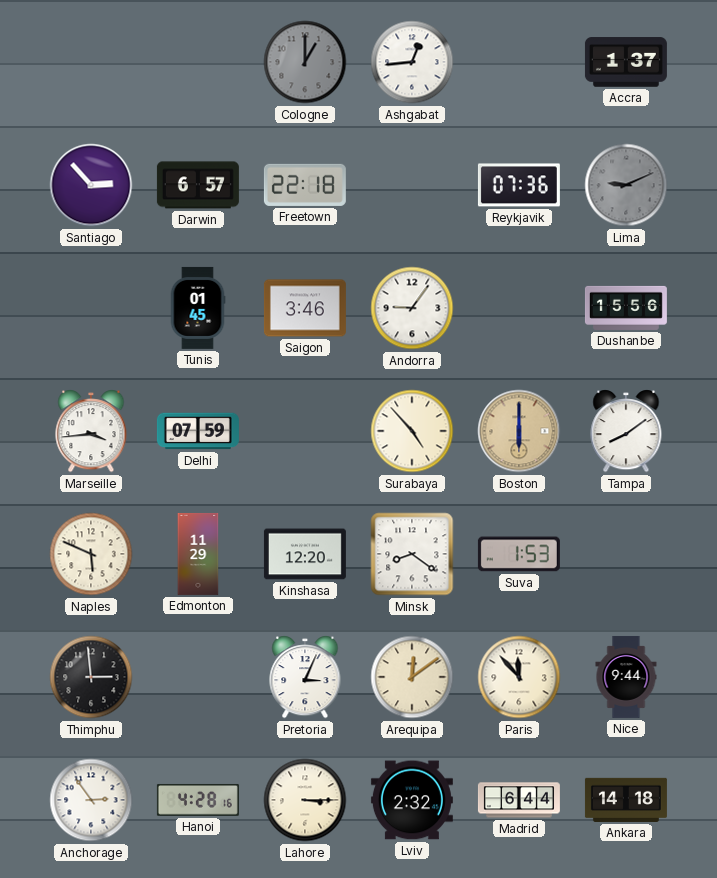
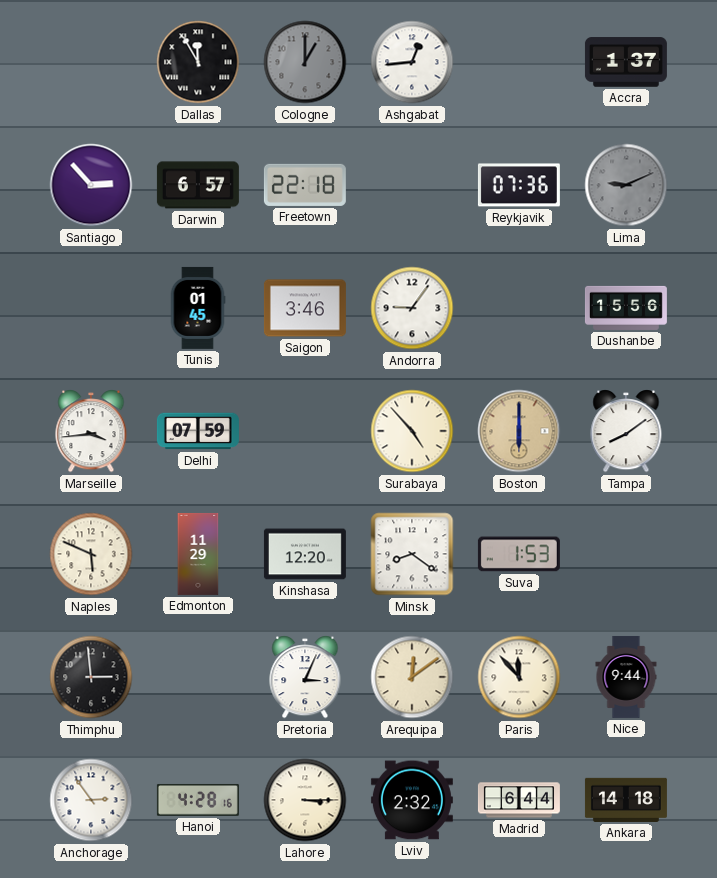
Dallas: none -> 11:55
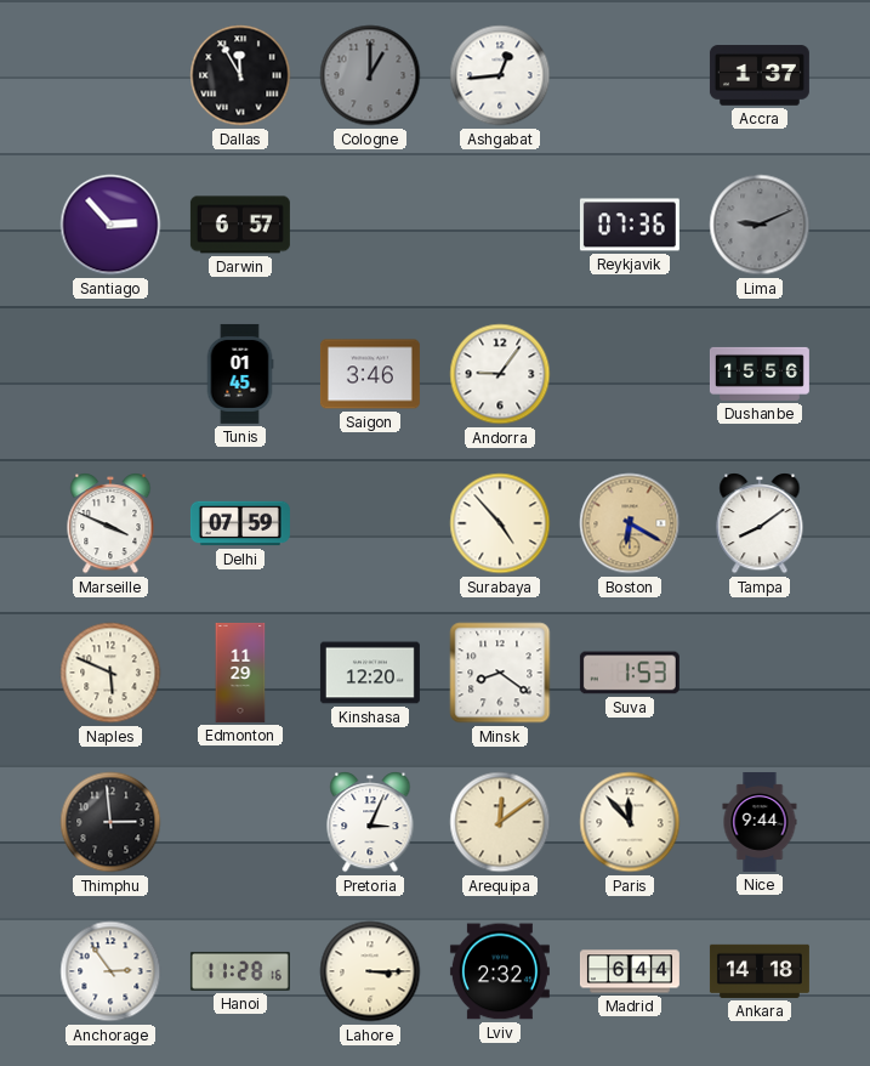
Freetown: 22:18 -> none
Marseille: 3:44 -> 3:49
Boston: 6:00 -> 6:20
Hanoi: 4:28 -> 11:28
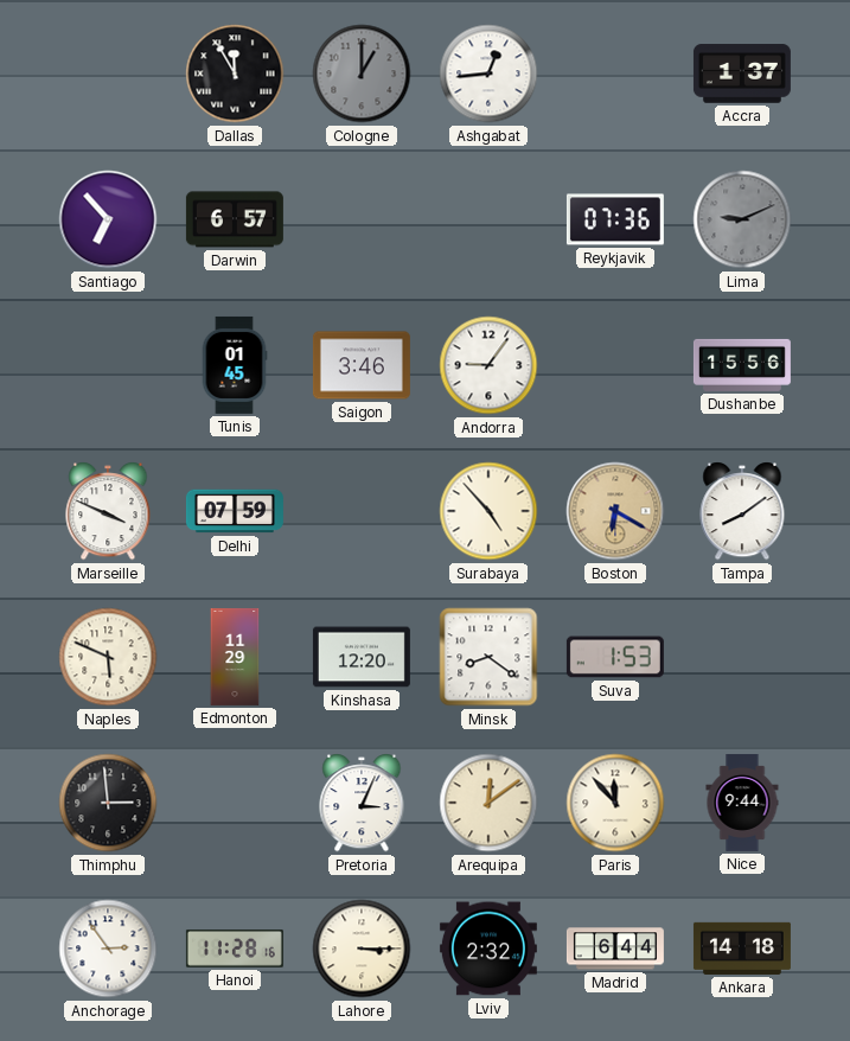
Santiago: 2:53 -> 6:53
